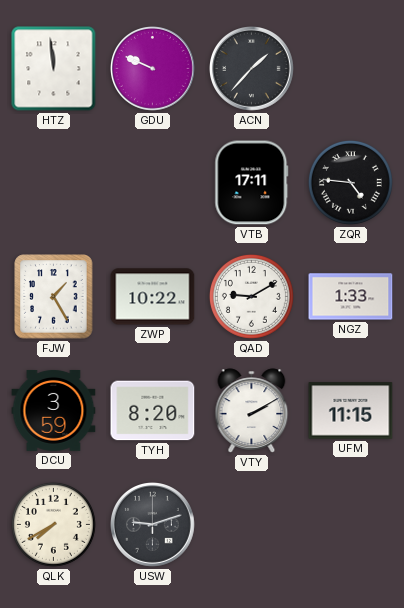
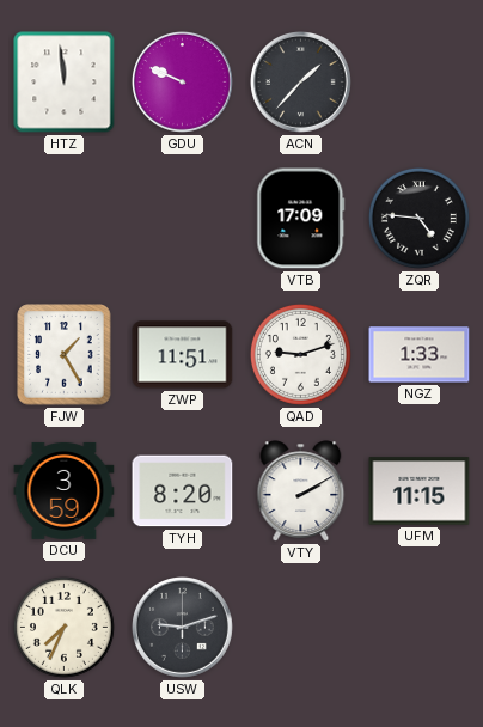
VTB: 17:11 -> 17:09
ZWP: 10:22 -> 11:51
QAD: 9:10 -> 9:12
QLK: 7:40 -> 7:34
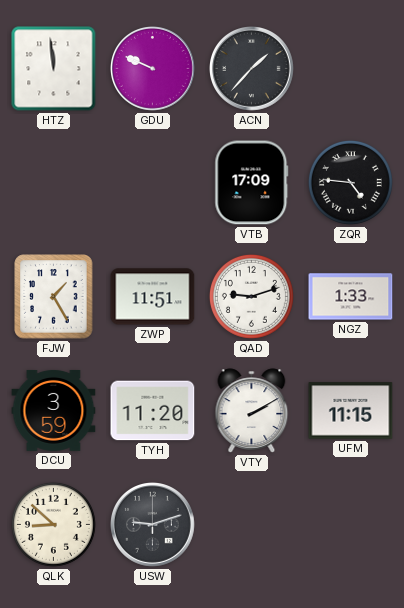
TYH: 8:20 -> 11:20
QLK: 7:34 -> 8:52
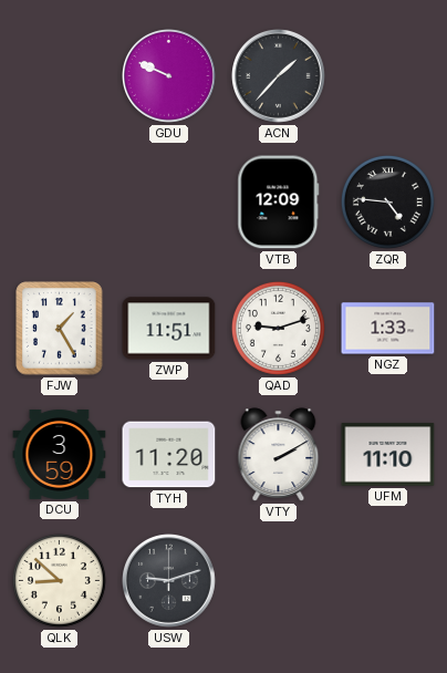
HTZ: 11:59 -> none
VTB: 17:09 -> 12:09
UFM: 11:15 -> 11:10
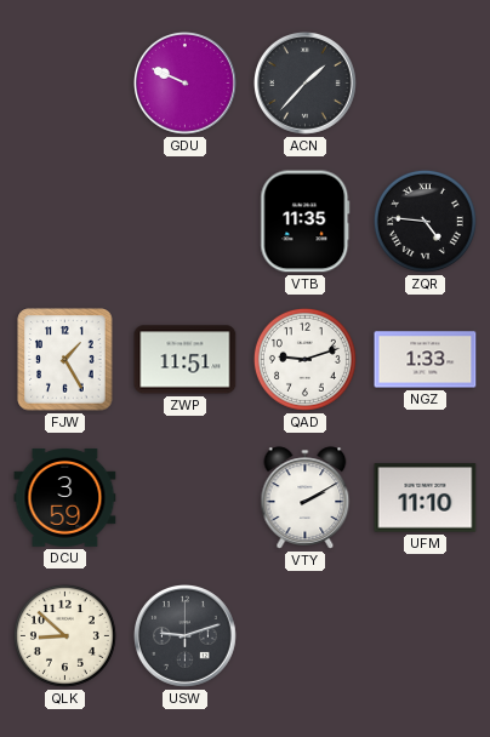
VTB: 12:09 -> 11:35
TYH: 11:20 -> none
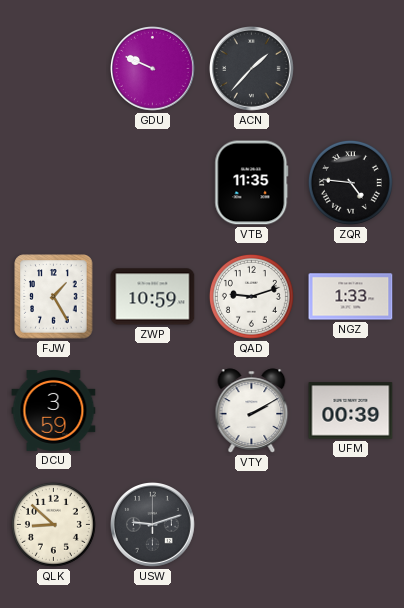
ZWP: 11:51 -> 10:59
UFM: 11:10 -> 00:39
